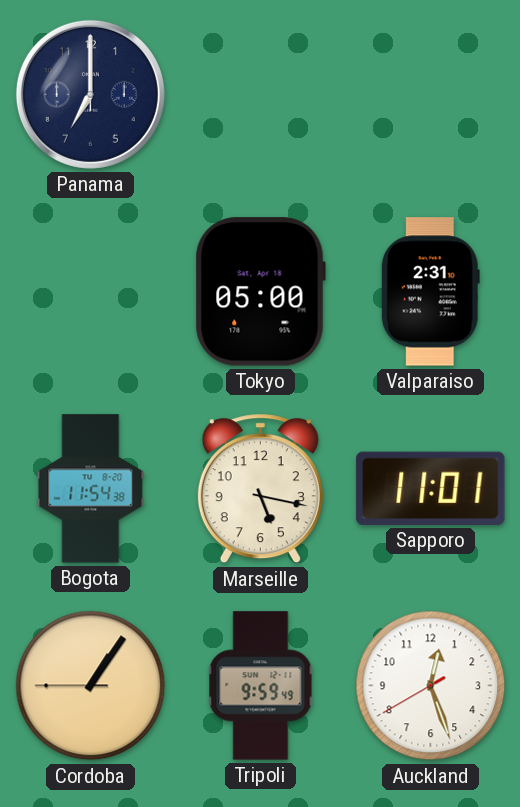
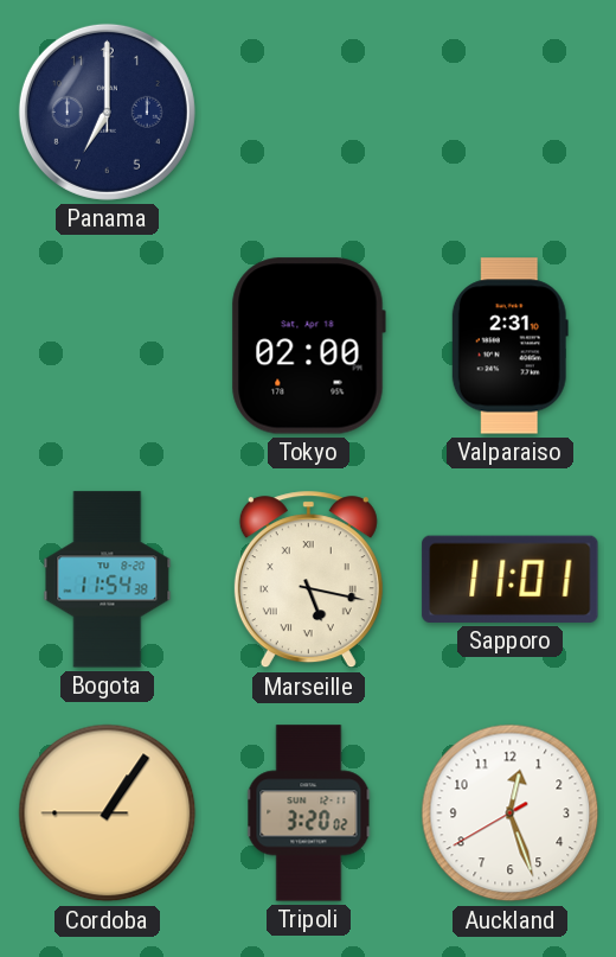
Tokyo: 05:00 -> 02:00
Marseille numerals: Arabic -> Roman
Tripoli: 9:59 -> 3:20
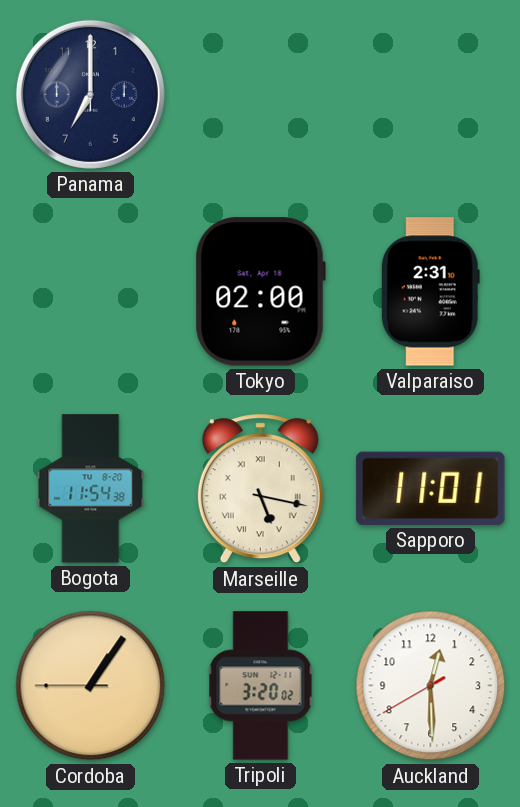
Auckland: 12:26 -> 12:29
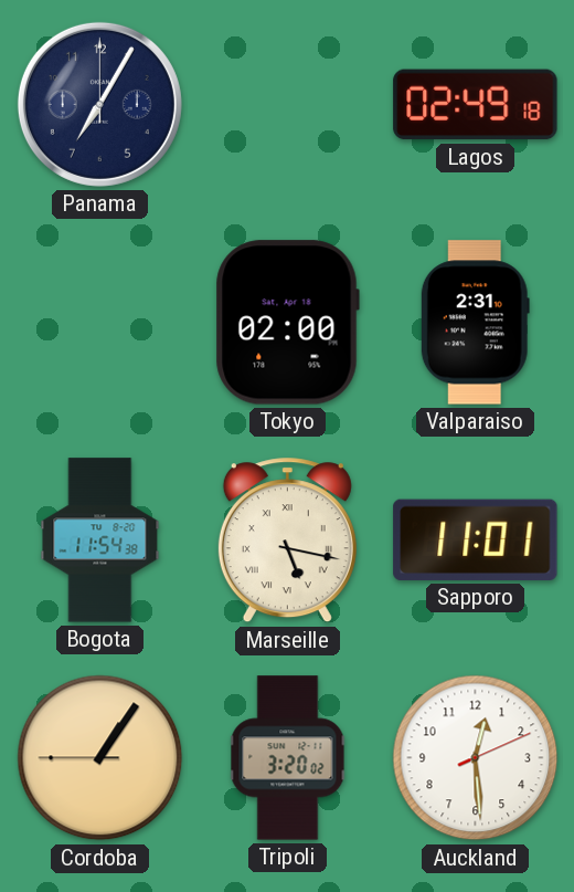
Panama: 7:00 -> 7:05
Lagos: none -> 02:49
Auckland: 12:29:40 -> 12:29:11
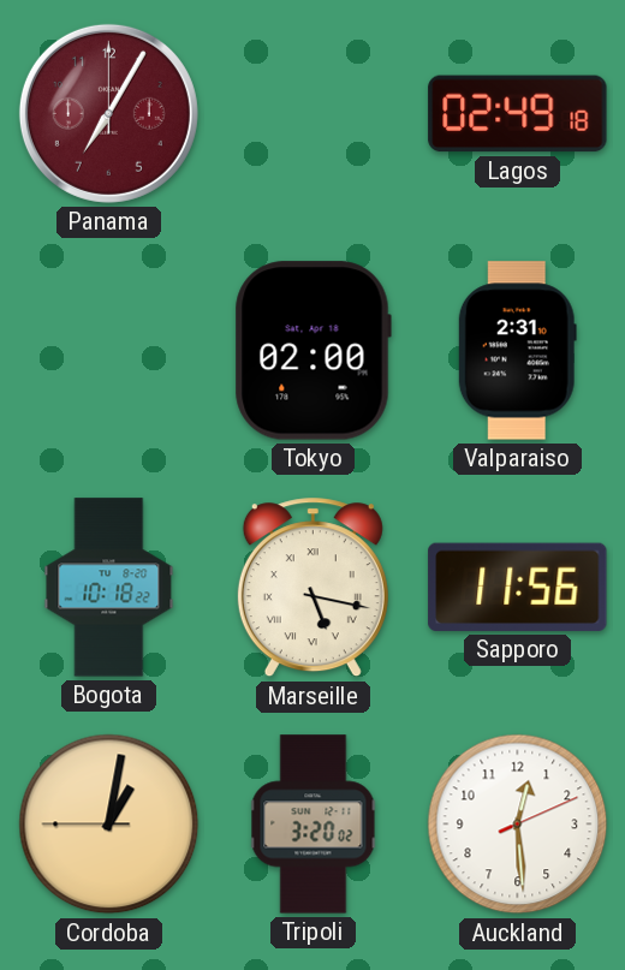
Panama dial: navy -> burgundy
Bogota: 11:54 -> 10:18
Sapporo: 11:01 -> 11:56
Cordoba: 1:05 -> 1:01
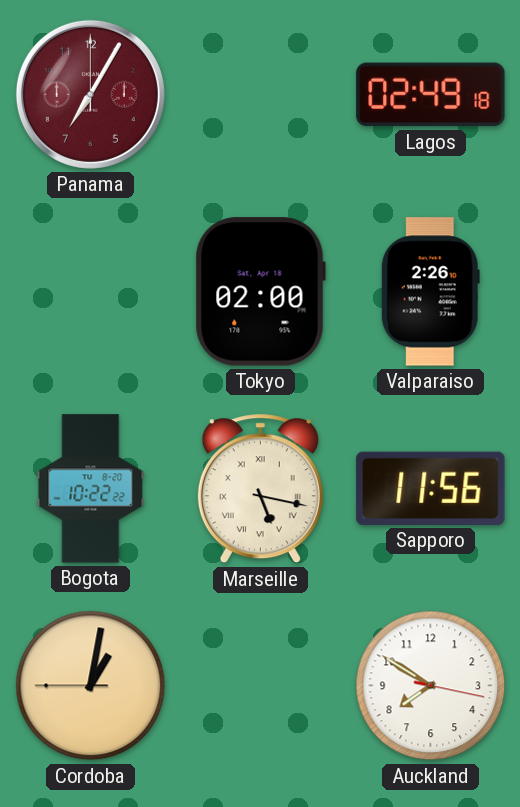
Valparaiso: 2:31 -> 2:26
Bogota: 10:18 -> 10:22
Tripoli: 3:20 -> none
Auckland: 12:29 -> 7:50
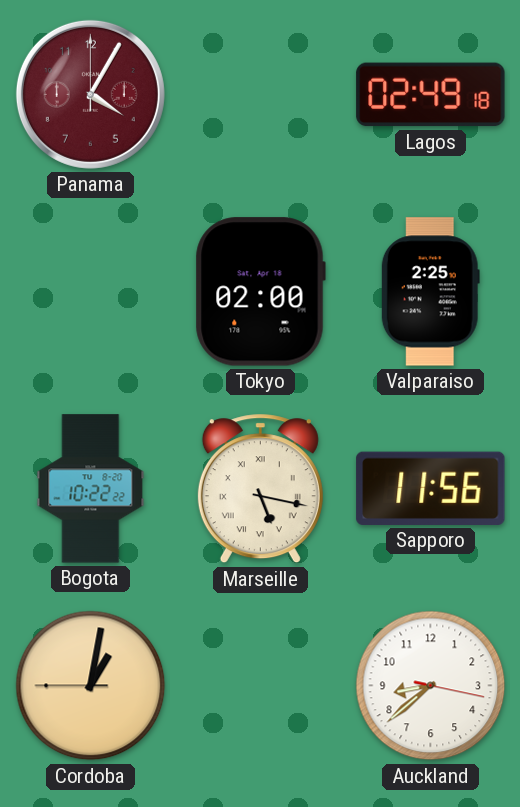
Panama: 7:05 -> 4:05
Valparaiso: 2:26 -> 2:25
Auckland: 7:50 -> 8:38
